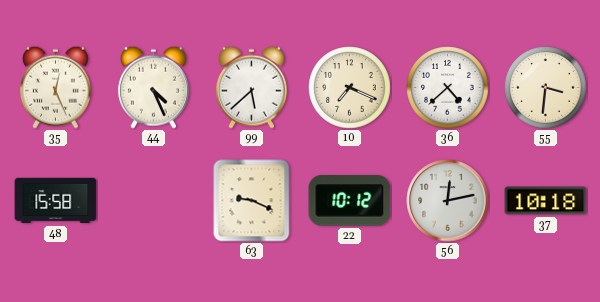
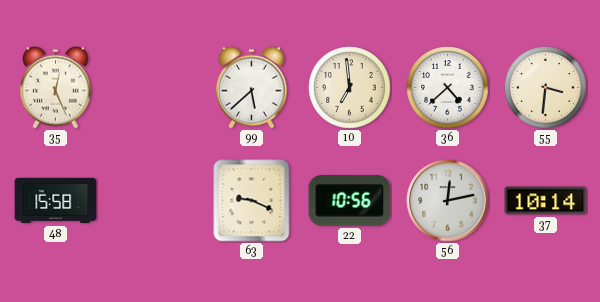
44: 4:26 -> none
10: 7:19 -> 6:59
22: 10:12 -> 10:56
37: 10:18 -> 10:14
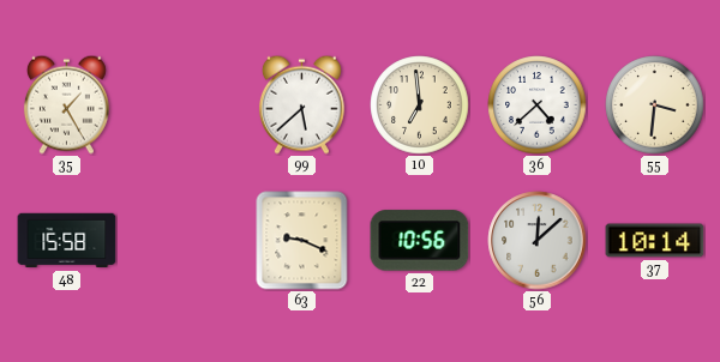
35: 12:26 -> 1:25
56: 12:13 -> 12:08
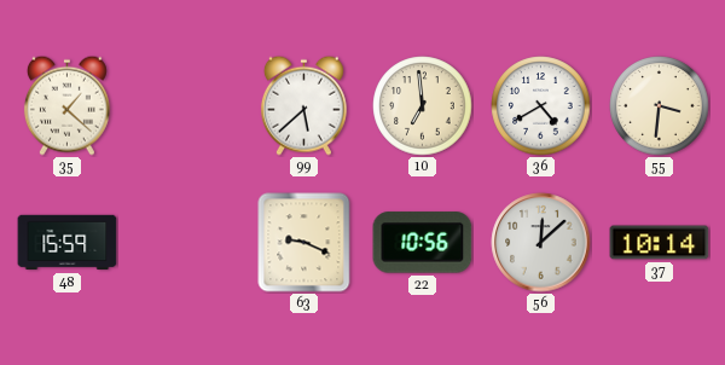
35: 1:25 -> 1:22
36: 4:38 -> 4:40
48: 15:58 -> 15:59
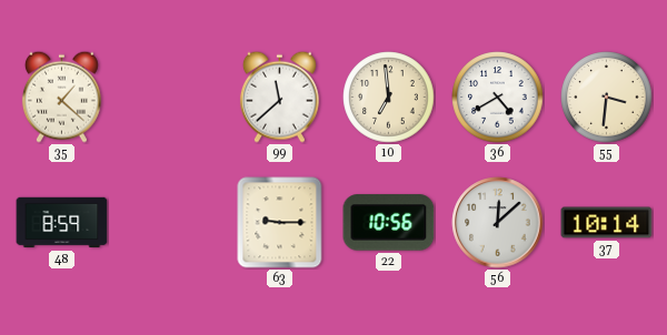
99: 5:38 -> 11:38
48: 15:59 -> 8:59
63: 9:19 -> 9:15
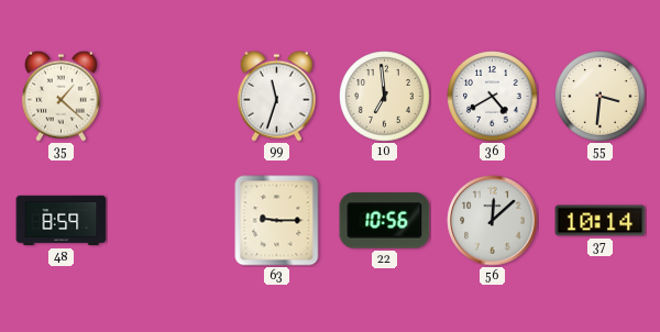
99: 11:38 -> 11:33
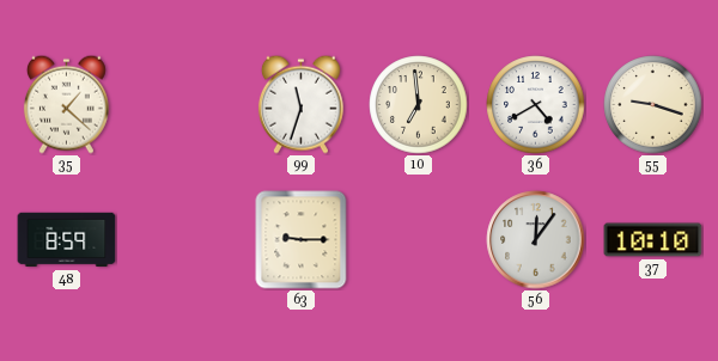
55: 3:31 -> 9:18
22: 10:56 -> none
56: 12:08 -> 12:06
37: 10:14 -> 10:10
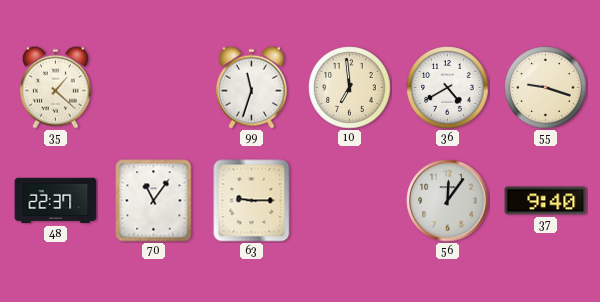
48: 8:59 -> 22:37
70: none -> 11:06
37: 10:10 -> 9:40
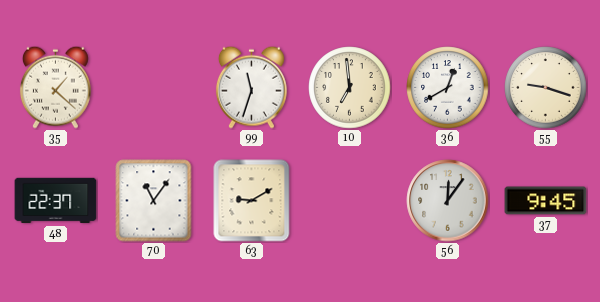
36: 4:40 -> 12:40
63: 9:15 -> 9:10
37: 9:40 -> 9:45
